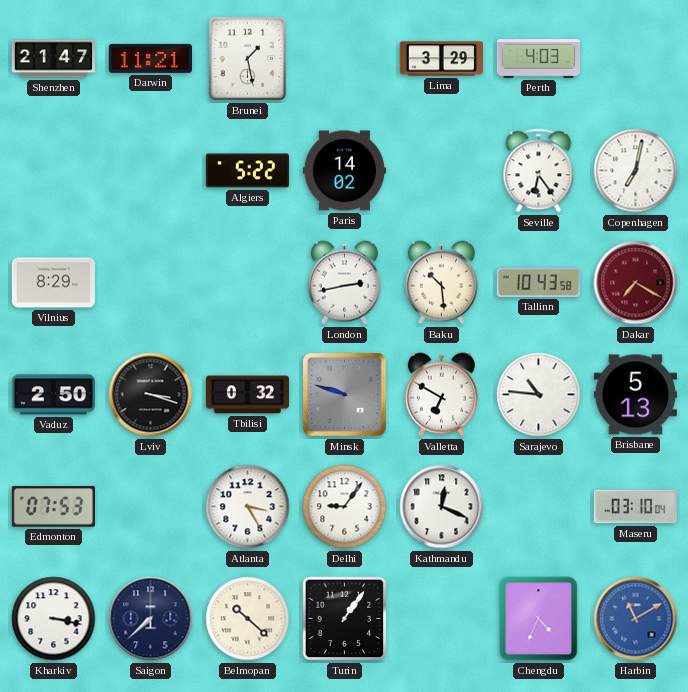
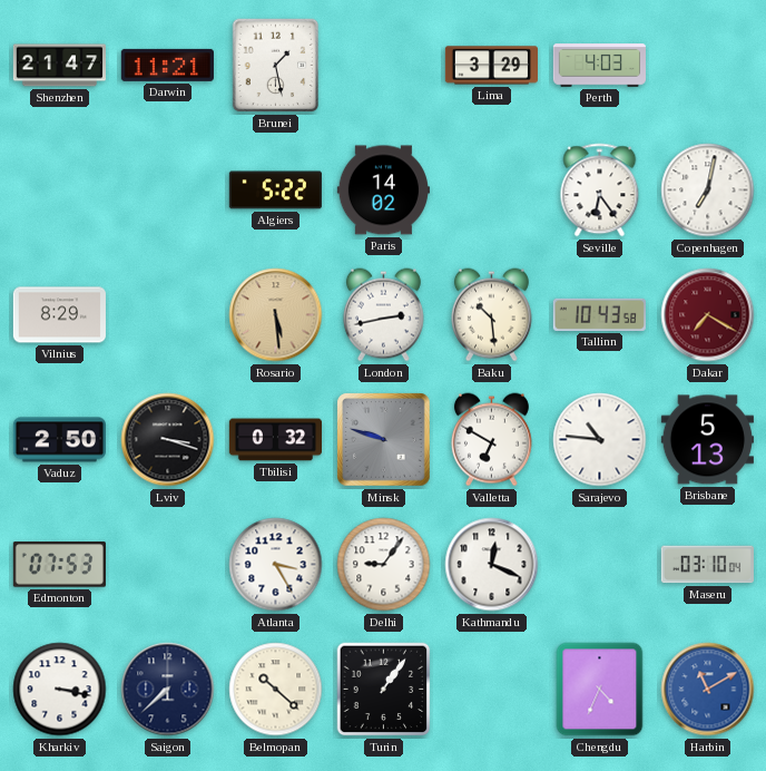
Rosario: none -> 5:29
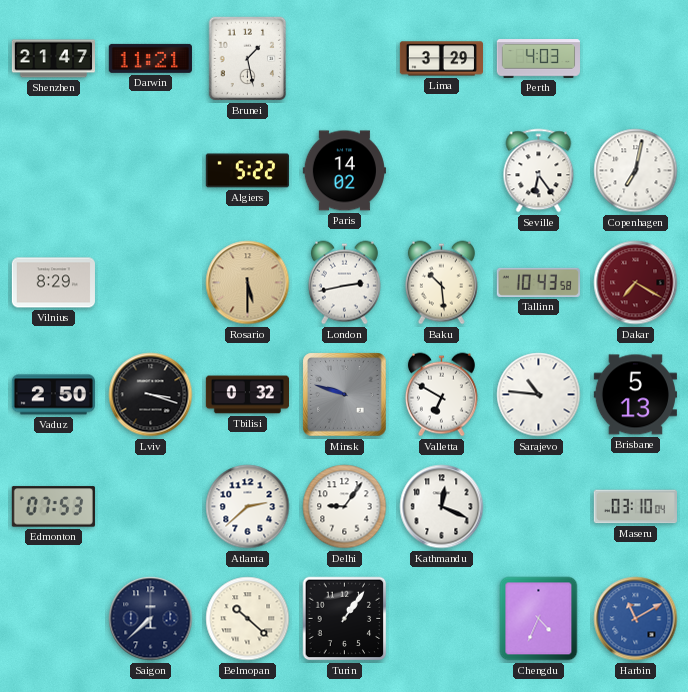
Rosario: 5:29 -> 5:30
Atlanta: 3:25 -> 2:38
Kharkiv: 3:17 -> none
